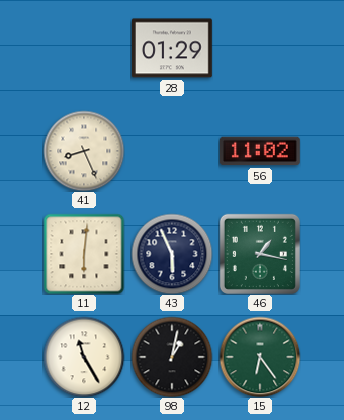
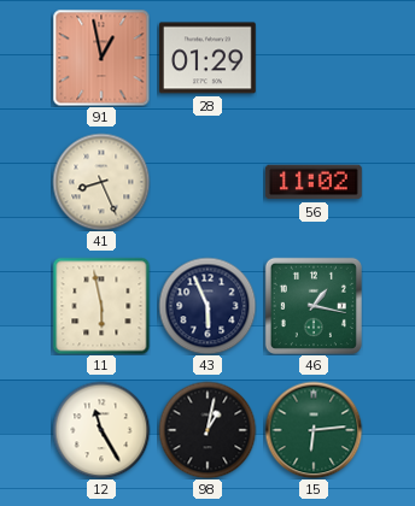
91: none -> 12:58
11: 6:01 -> 5:58
15: 6:24 -> 6:14
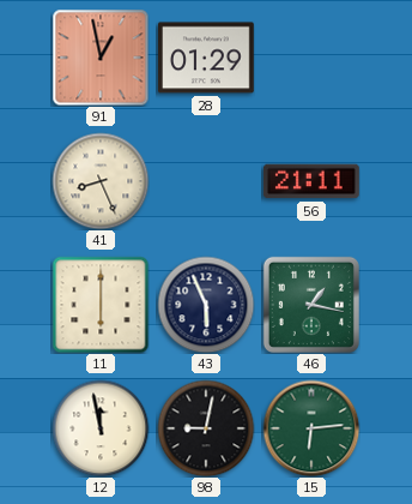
56: 11:02 -> 21:11
11: 5:58 -> 6:00
12: 11:25 -> 11:58
98: 1:02 -> 9:02
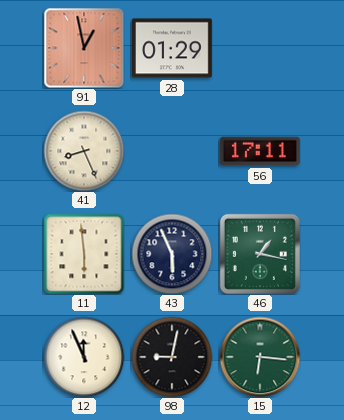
56: 21:11 -> 17:11
11: 6:00 -> 5:59
12: 11:58 -> 11:56
15: 6:14 -> 6:16
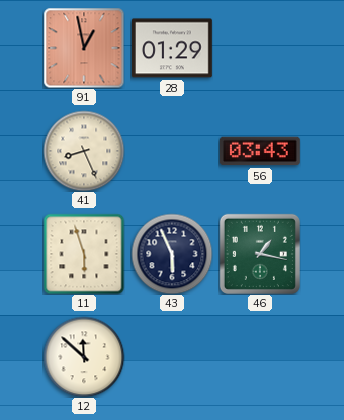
56: 17:11 -> 03:43
11: 5:59 -> 5:57
12: 11:56 -> 11:52
98: 9:02 -> none
15: 6:16 -> none
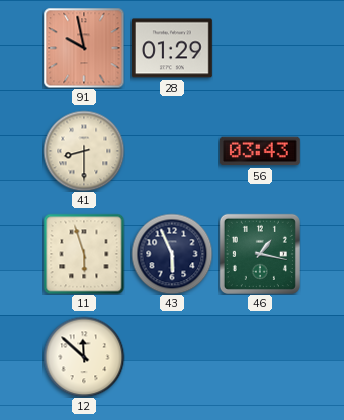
91: 12:58 -> 9:58
41: 8:26 -> 8:30
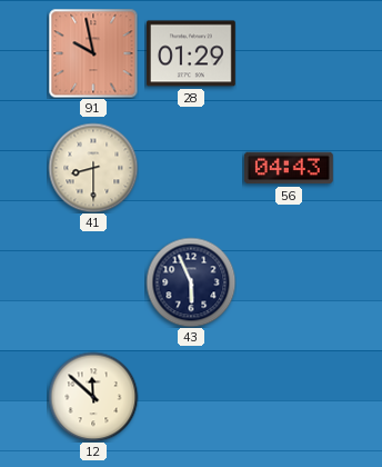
56: 03:43 -> 04:43
11: 5:57 -> none
46: 1:17 -> none
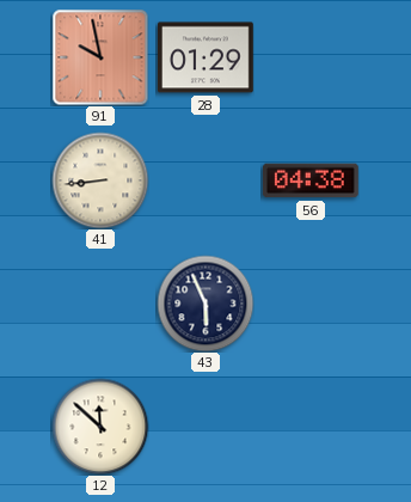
41: 8:30 -> 8:44
56: 04:43 -> 04:38
